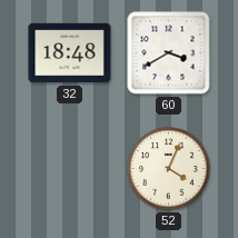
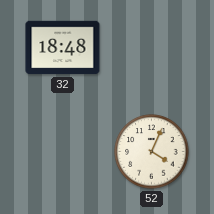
60: 3:40 -> none
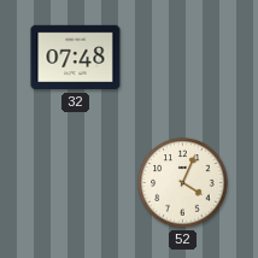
32: 18:48 -> 07:48
